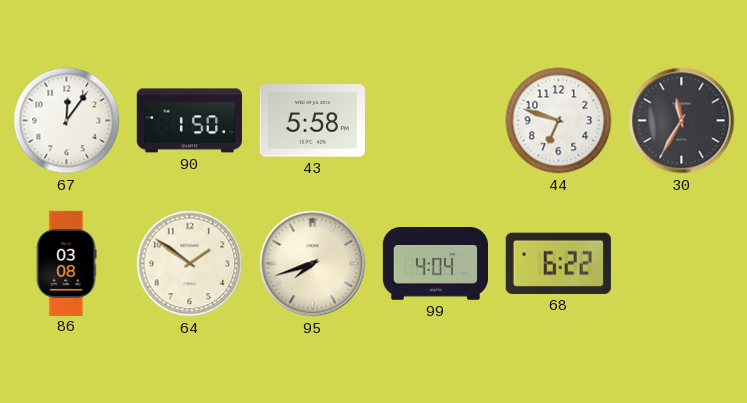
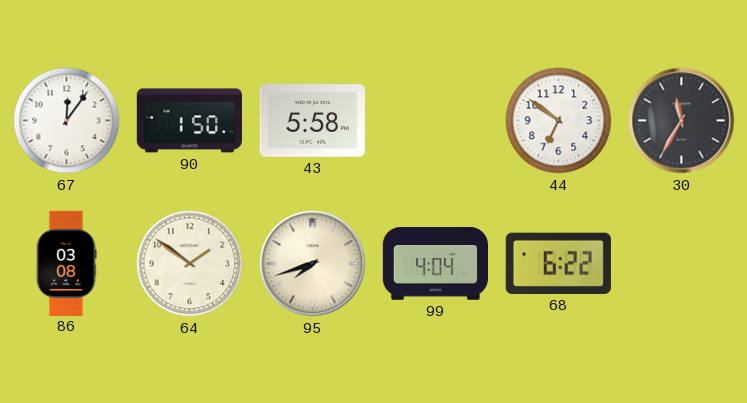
44: 6:48 -> 6:51
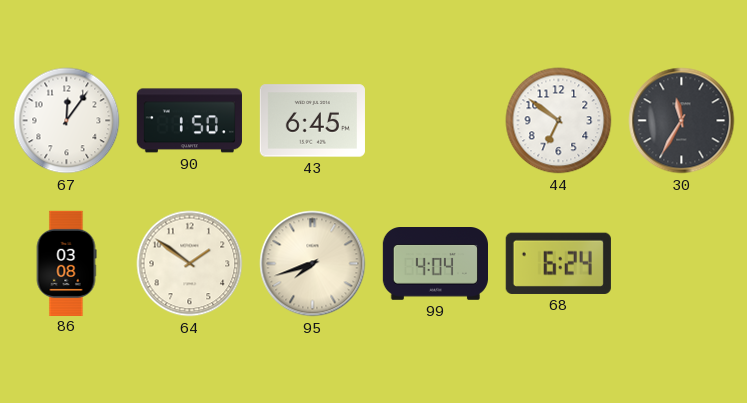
43: 5:58 -> 6:45
68: 6:22 -> 6:24
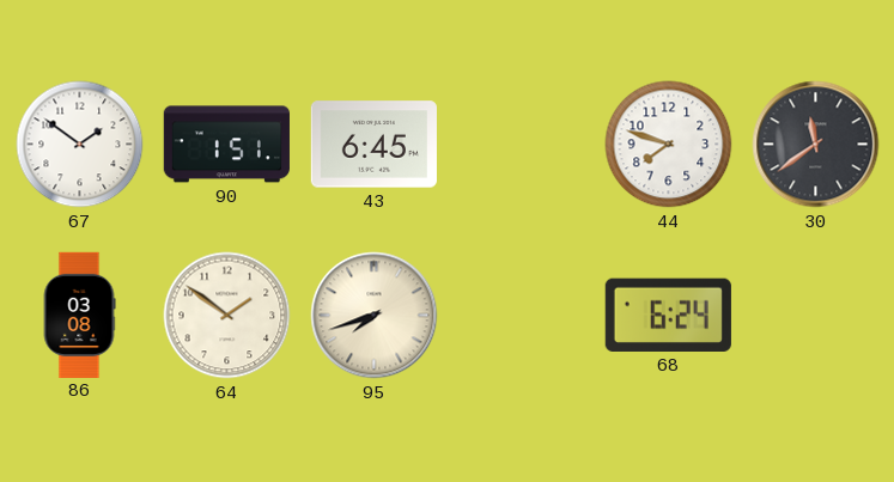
67: 12:06 -> 1:51
90: 1:50 -> 1:51
44: 6:51 -> 7:48
30: 11:35 -> 11:39
99: 4:04 -> none
